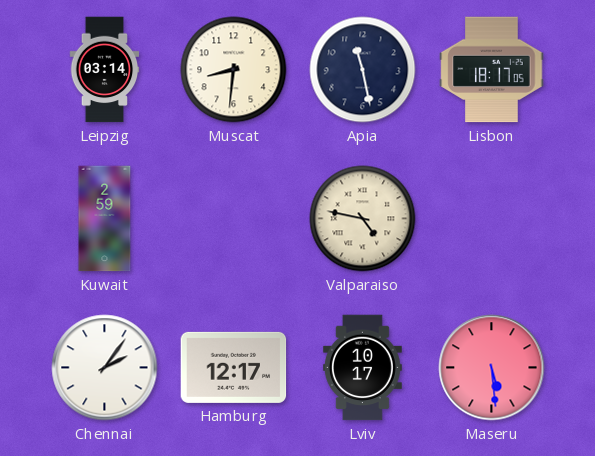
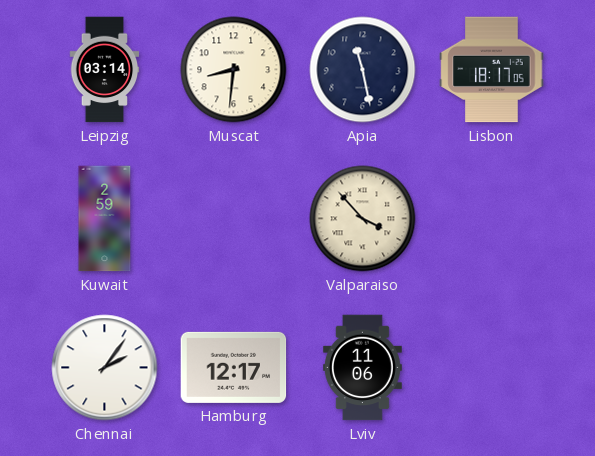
Valparaiso: 4:47 -> 3:53
Lviv: 10:17 -> 11:06
Maseru: 5:29 -> none
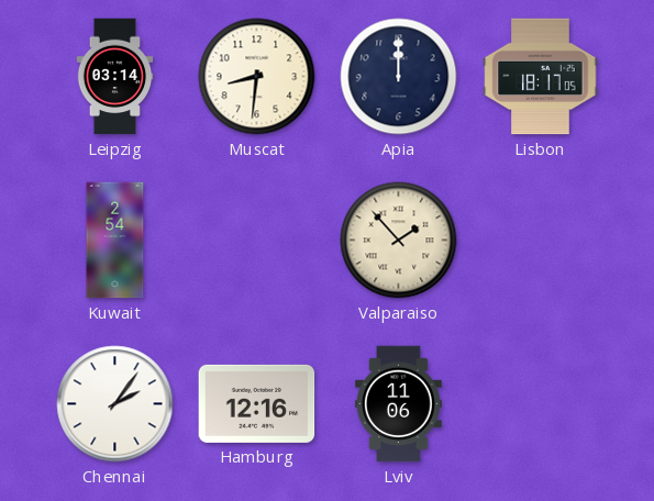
Apia: 11:28 -> 12:00
Kuwait: 2:59 -> 2:54
Valparaiso: 3:53 -> 1:53
Hamburg: 12:17 -> 12:16
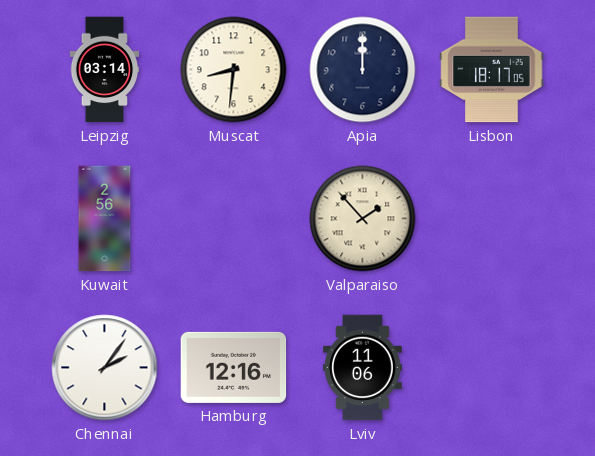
Kuwait: 2:54 -> 2:56
